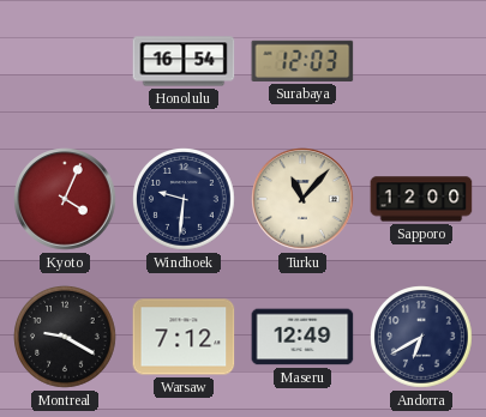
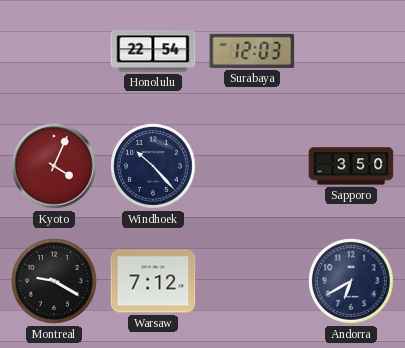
Honolulu: 16:54 -> 22:54
Windhoek: 9:31 -> 10:23
Turku: 11:07 -> none
Sapporo: 12:00 -> 3:50
Maseru: 12:49 -> none
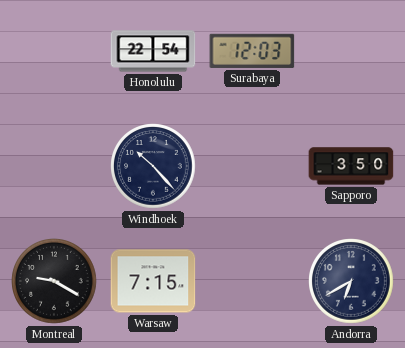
Kyoto: 4:04 -> none
Warsaw: 7:12 -> 7:15
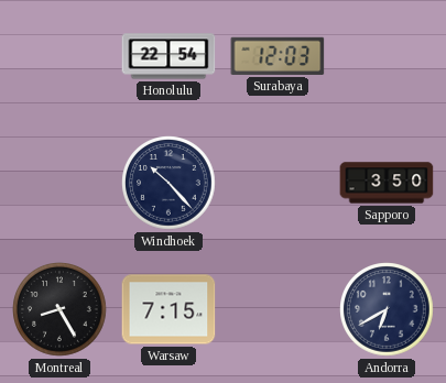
Montreal: 9:20 -> 8:25
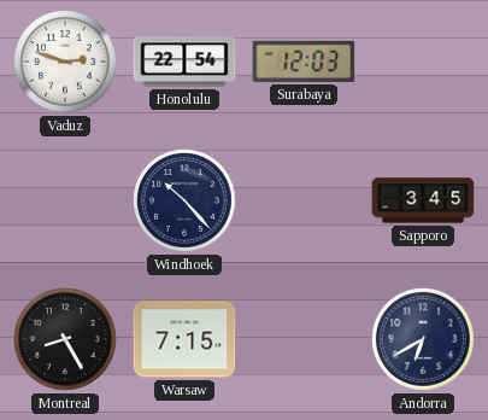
Vaduz: none -> 2:48
Sapporo: 3:50 -> 3:45
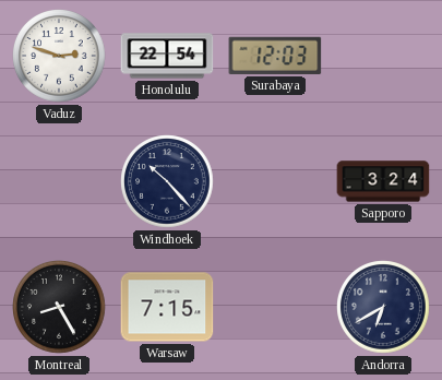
Sapporo: 3:45 -> 3:24
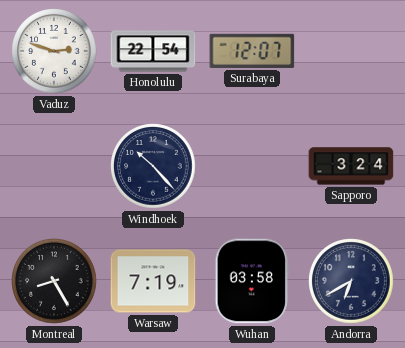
Surabaya: 12:03 -> 12:07
Warsaw: 7:15 -> 7:19
Wuhan: none -> 03:58
